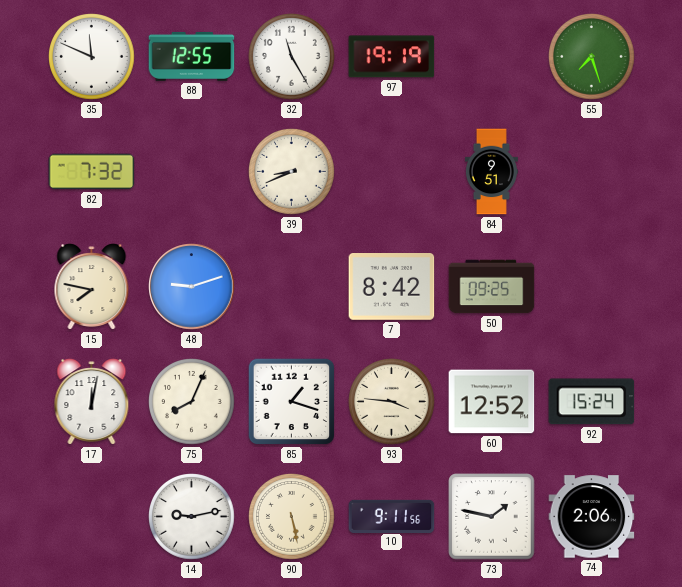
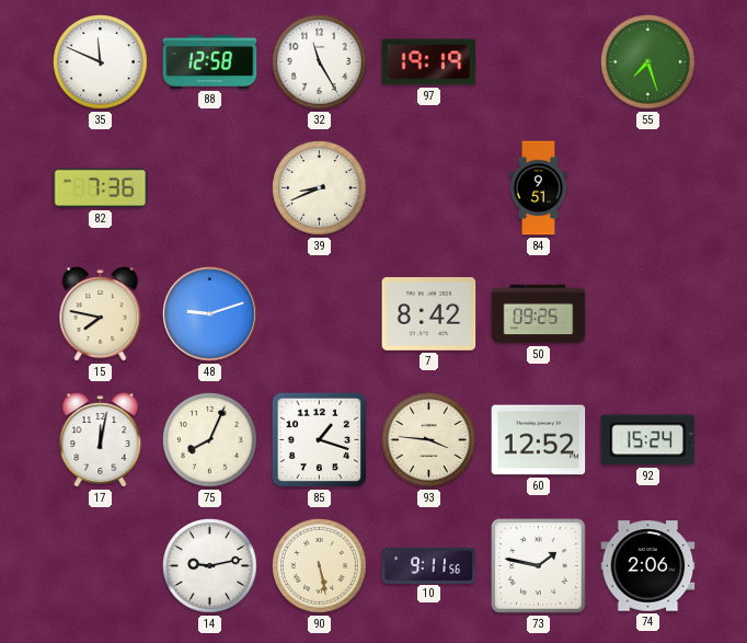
88: 12:55 -> 12:58
82: 7:32 -> 7:36
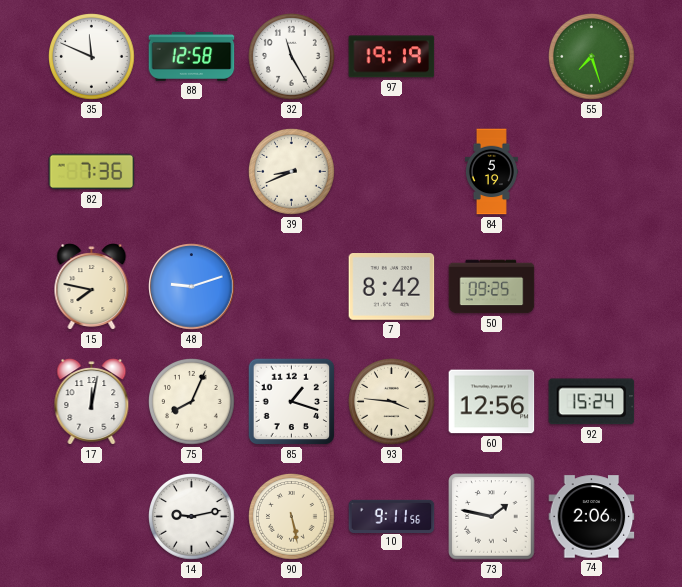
84: 9:51 -> 5:19
60: 12:52 -> 12:56
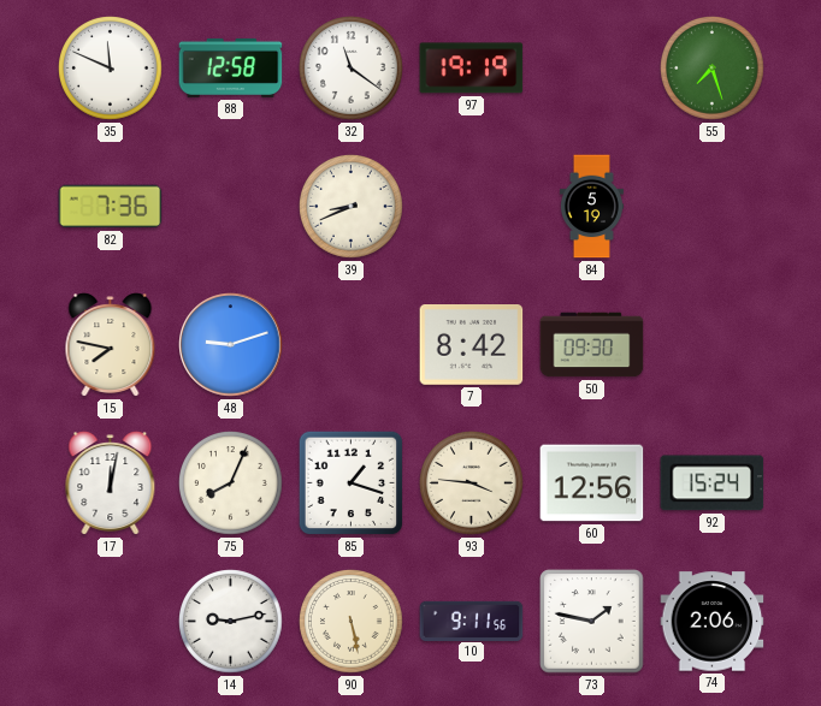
32: 11:25 -> 11:21
50: 09:25 -> 09:30
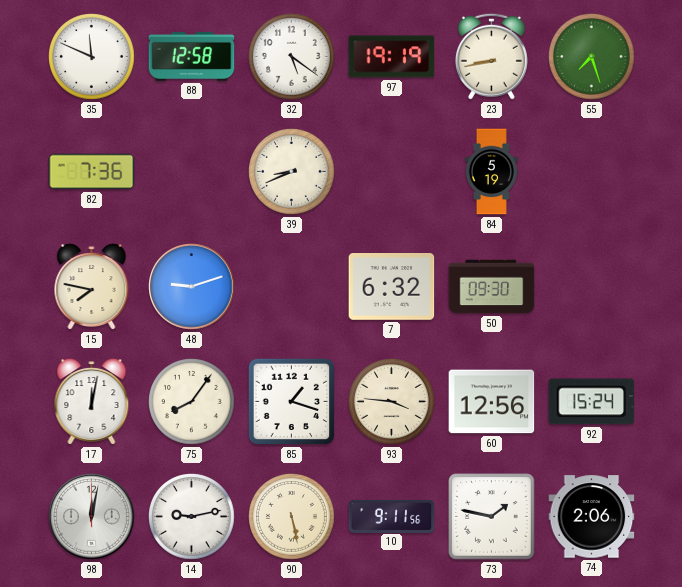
32: 11:21 -> 5:21
23: none -> 8:43
7: 8:42 -> 6:32
75: 8:04 -> 8:06
98: none -> 12:02
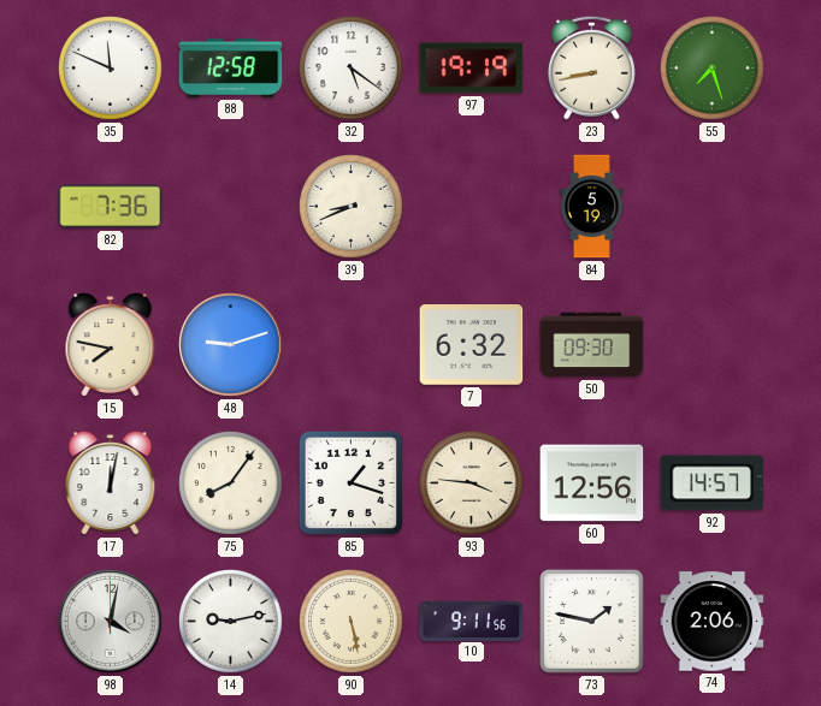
92: 15:24 -> 14:57
98: 12:02 -> 4:02
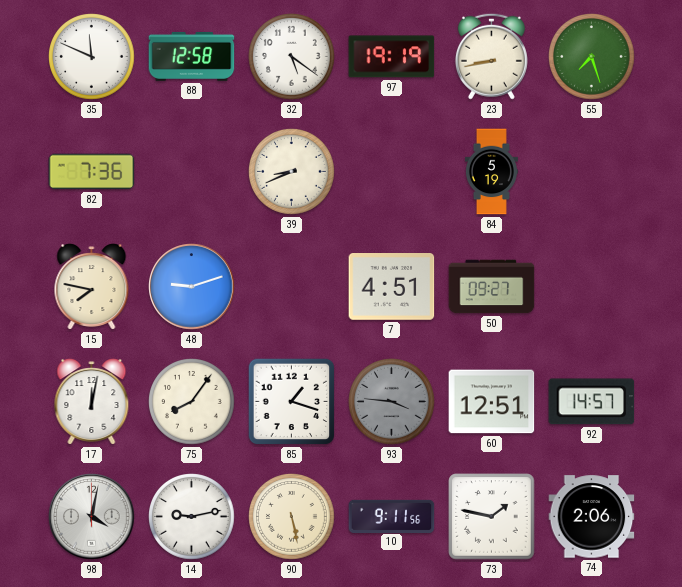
7: 6:32 -> 4:51
50: 09:30 -> 09:27
93 dial: cream -> grey
60: 12:56 -> 12:51
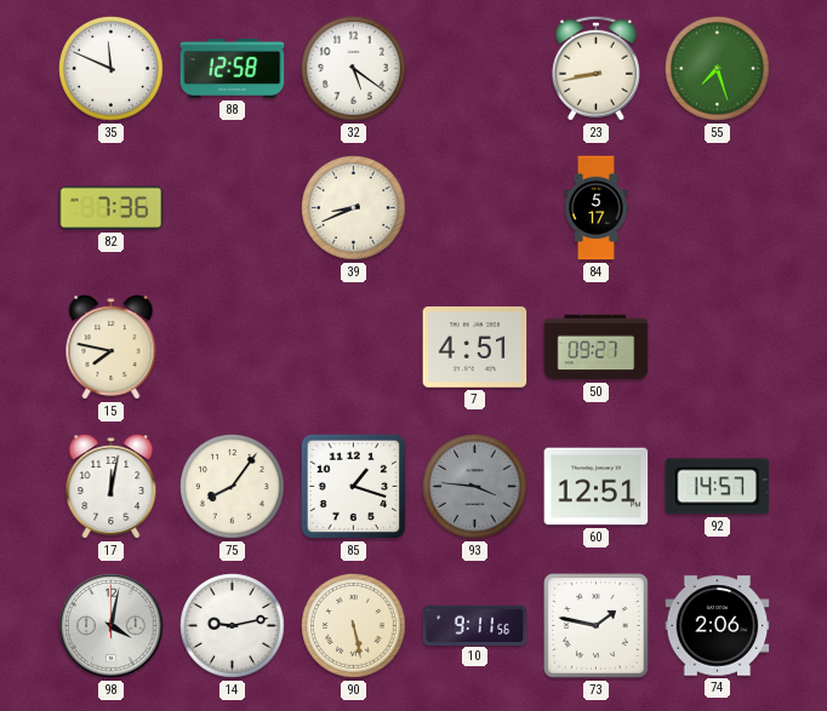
97: 19:19 -> none
84: 5:19 -> 5:17
48: 9:12 -> none
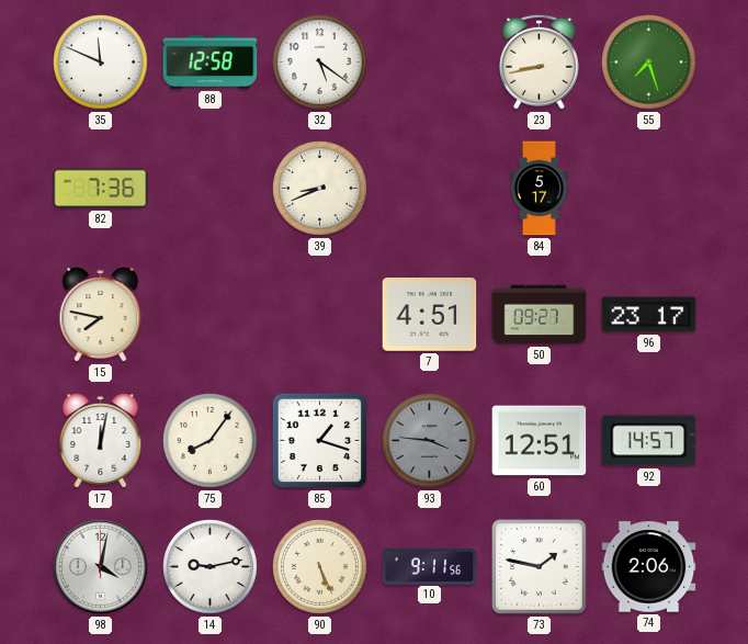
96: none -> 23:17
90: 5:28 -> 5:26
